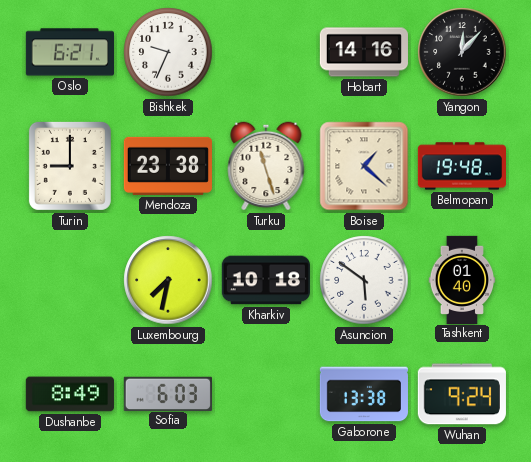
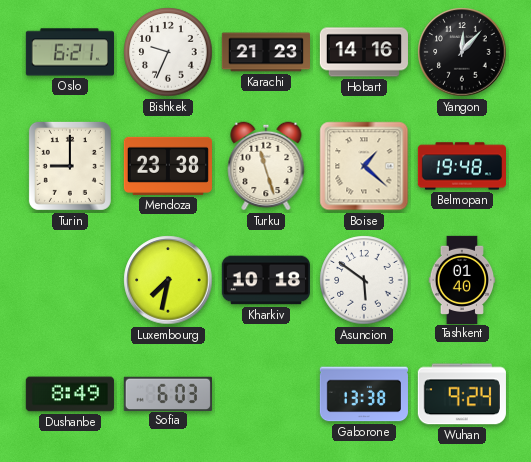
Karachi: none -> 21:23
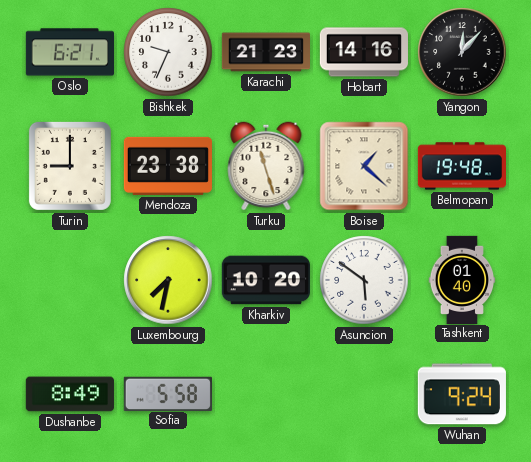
Kharkiv: 10:18 -> 10:20
Sofia: 6:03 -> 5:58
Gaborone: 13:38 -> none
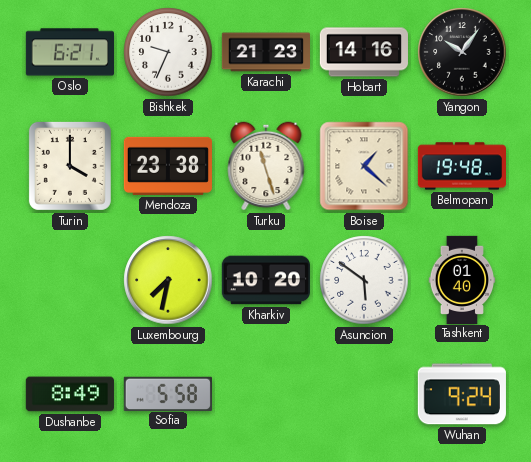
Yangon: 12:07 -> 10:06
Turin: 9:00 -> 4:00
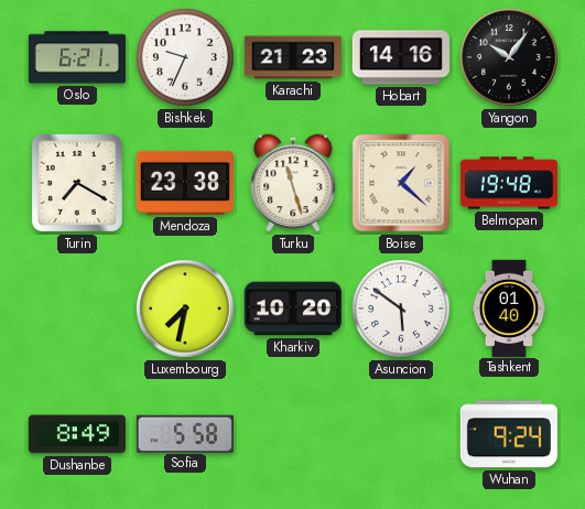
Turin: 4:00 -> 7:20
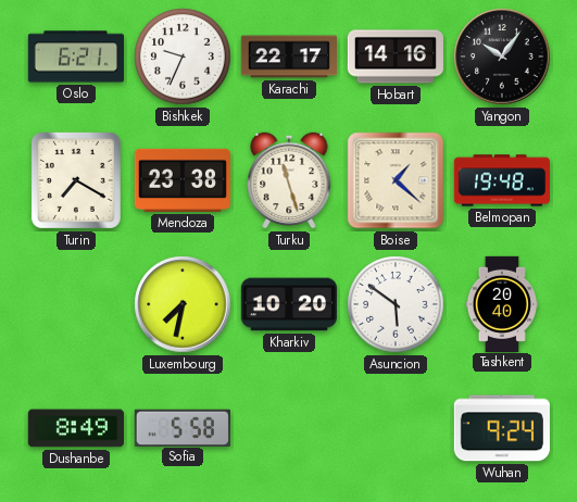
Karachi: 21:23 -> 22:17
Tashkent: 01:40 -> 20:40
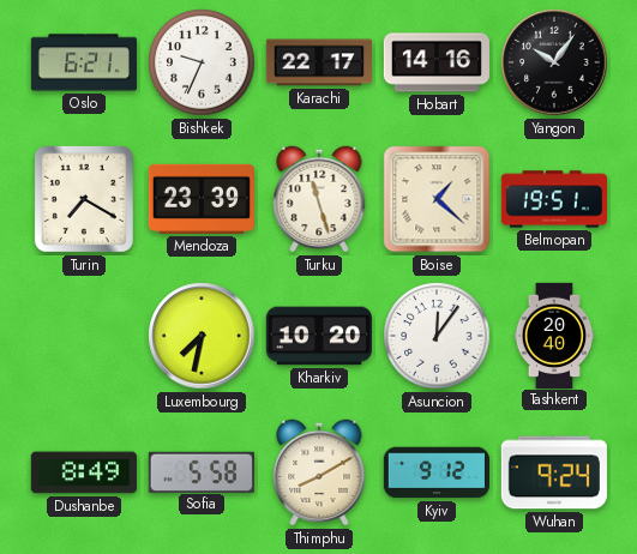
Mendoza: 23:38 -> 23:39
Belmopan: 19:48 -> 19:51
Asuncion: 5:51 -> 12:06
Thimphu: none -> 8:10
Kyiv: none -> 9:12
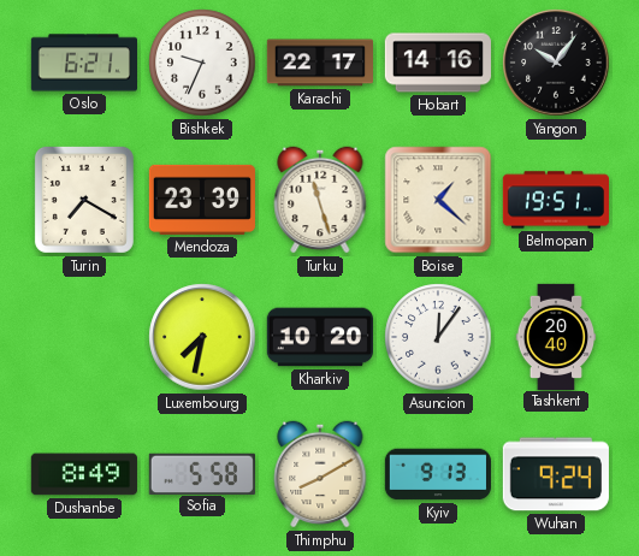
Kyiv: 9:12 -> 9:13
